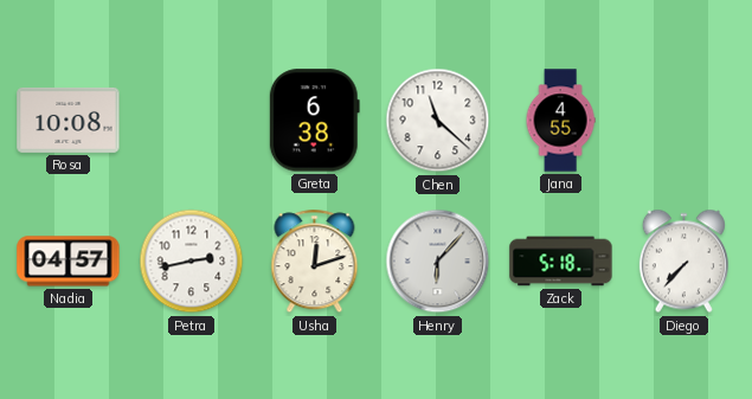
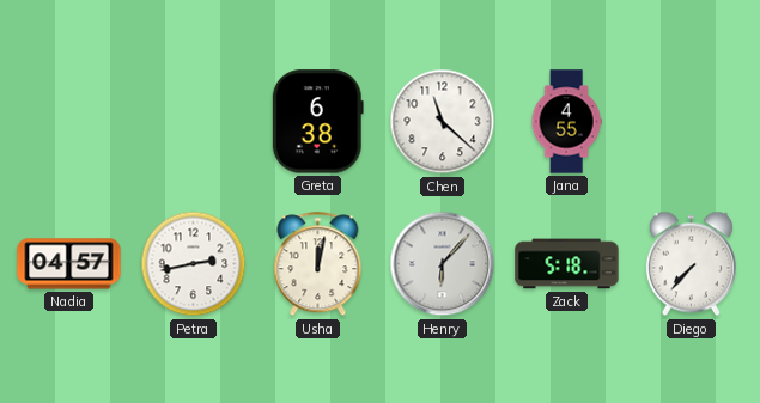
Rosa: 10:08 -> none
Usha: 12:12 -> 12:02
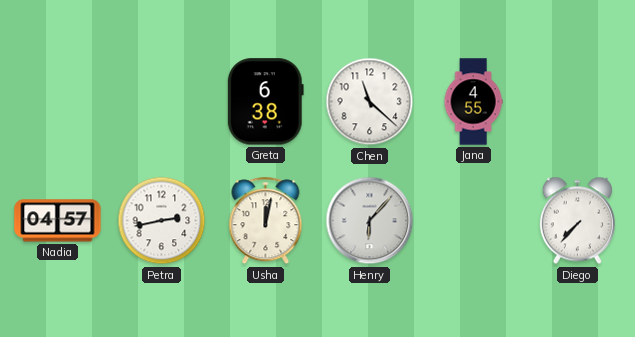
Zack: 5:18 -> none
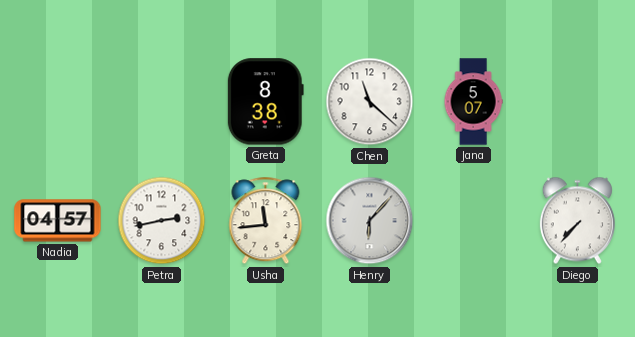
Greta: 6:38 -> 8:38
Jana: 4:55 -> 5:07
Usha: 12:02 -> 11:44
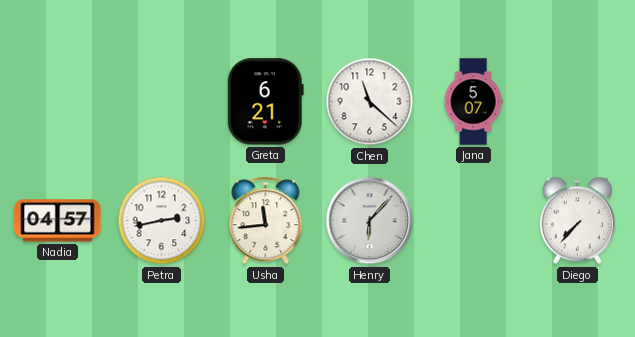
Greta: 8:38 -> 6:21
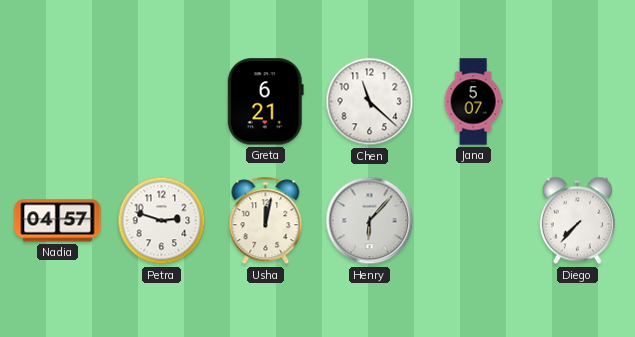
Petra: 2:43 -> 2:48
Usha: 11:44 -> 12:02
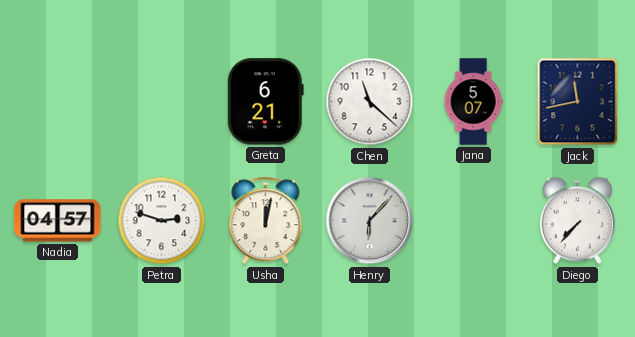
Jack: none -> 11:43
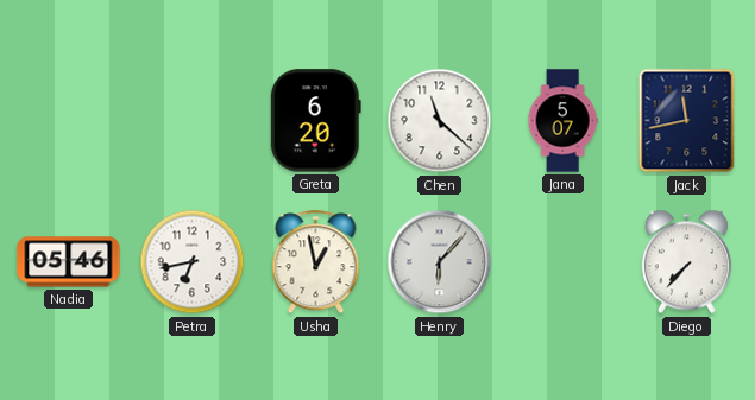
Greta: 6:21 -> 6:20
Nadia: 04:57 -> 05:46
Petra: 2:48 -> 6:43
Usha: 12:02 -> 12:58
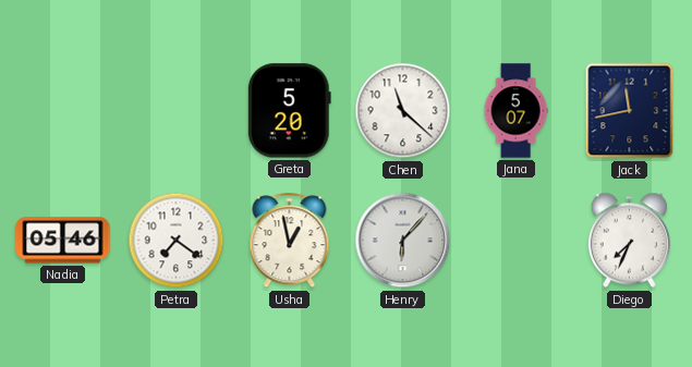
Greta: 6:20 -> 5:20
Petra: 6:43 -> 7:21
Diego: 7:37 -> 7:34
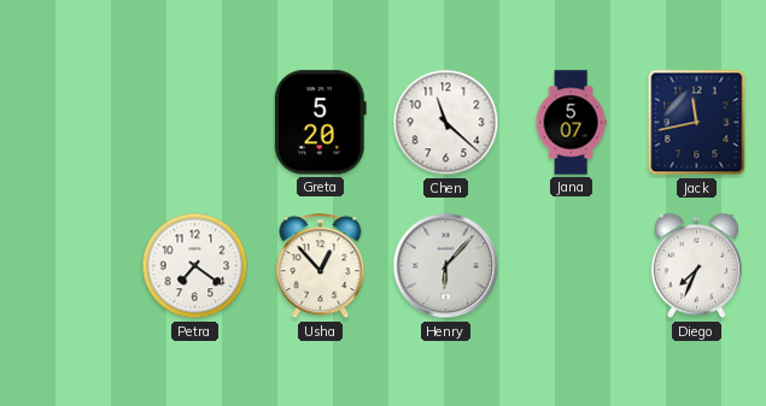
Nadia: 05:46 -> none
Usha: 12:58 -> 12:53
